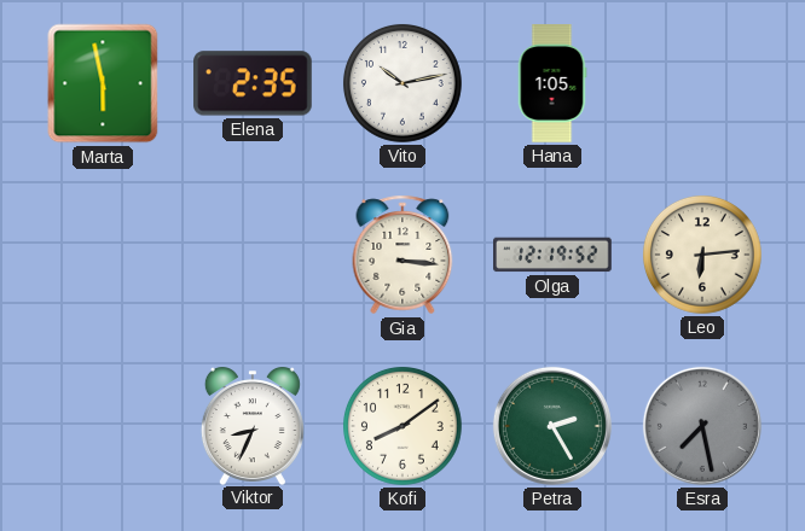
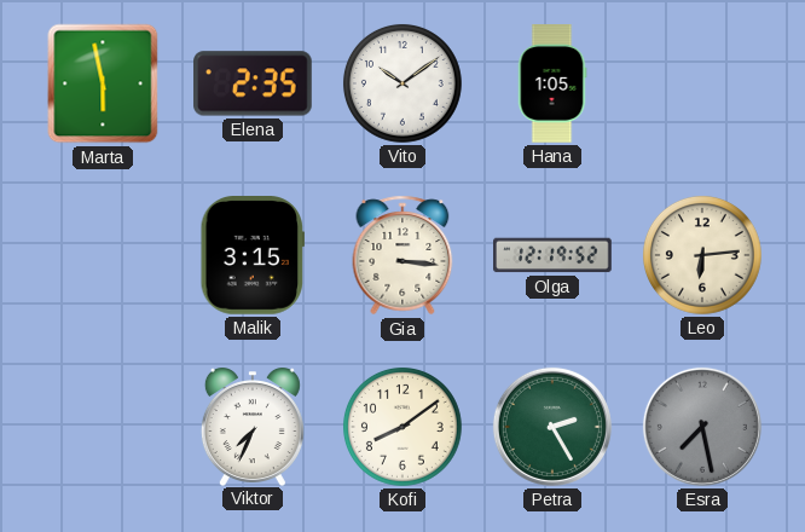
Vito: 10:13 -> 10:09
Malik: none -> 3:15
Viktor: 8:34 -> 7:34
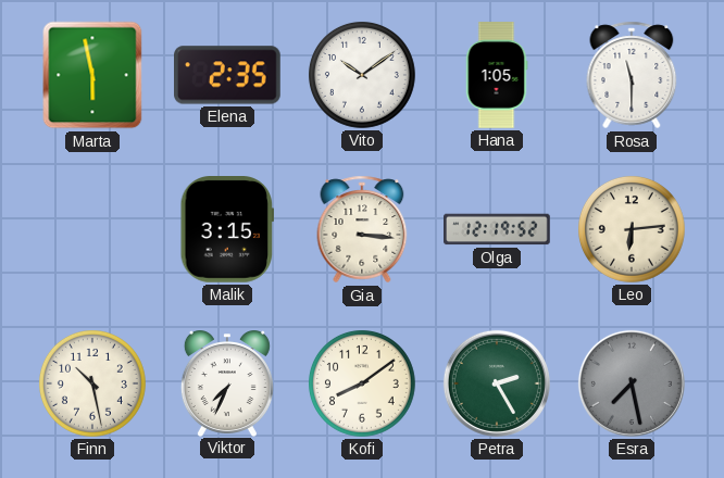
Rosa: none -> 11:30
Finn: none -> 10:28
